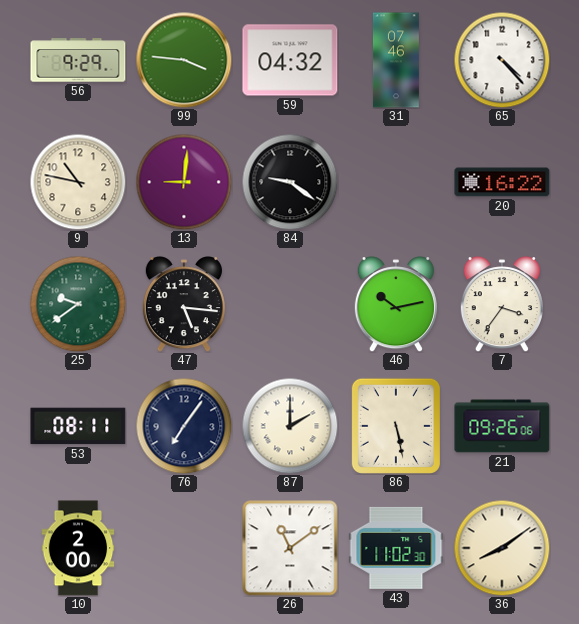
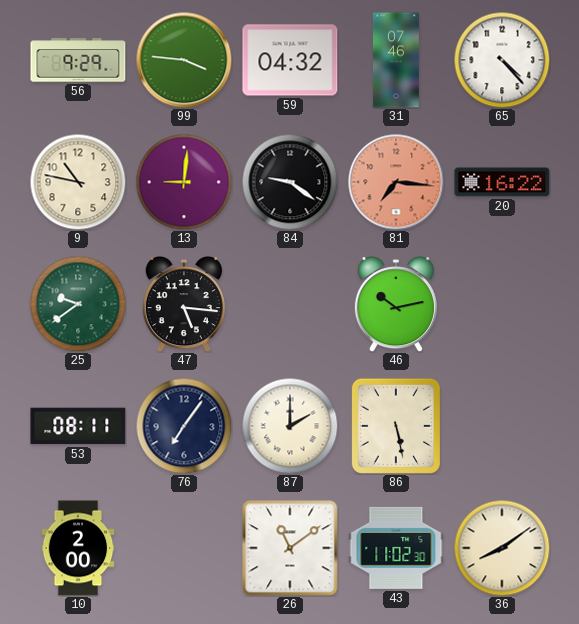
81: none -> 7:16
7: 3:36 -> none
21: 09:26 -> none
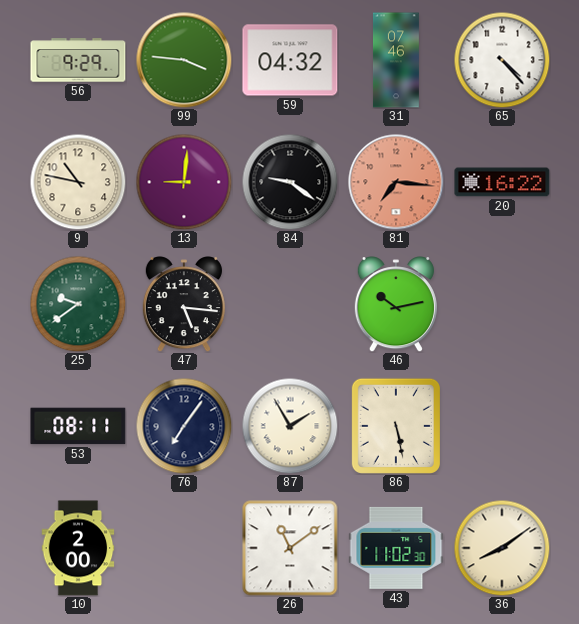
87: 2:00 -> 1:55
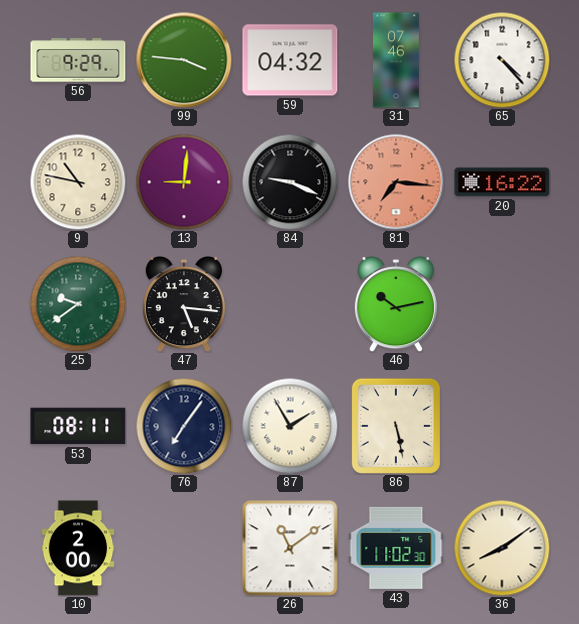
84: 9:21 -> 9:19
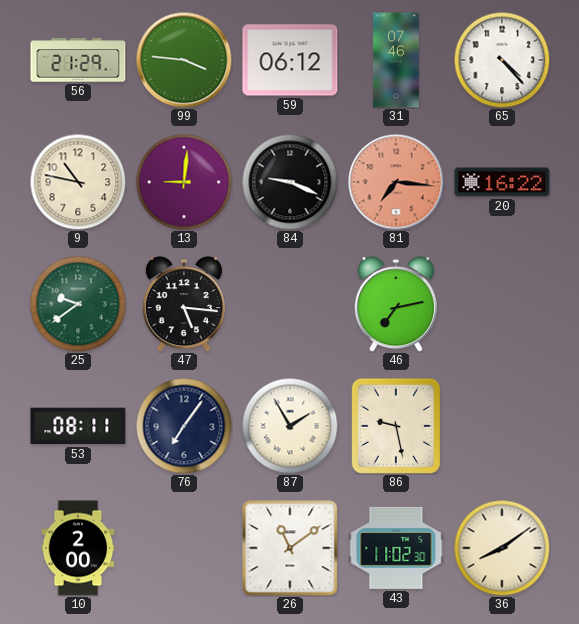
56: 9:29 -> 21:29
59: 04:32 -> 06:12
46: 10:13 -> 7:13
86: 5:28 -> 9:28
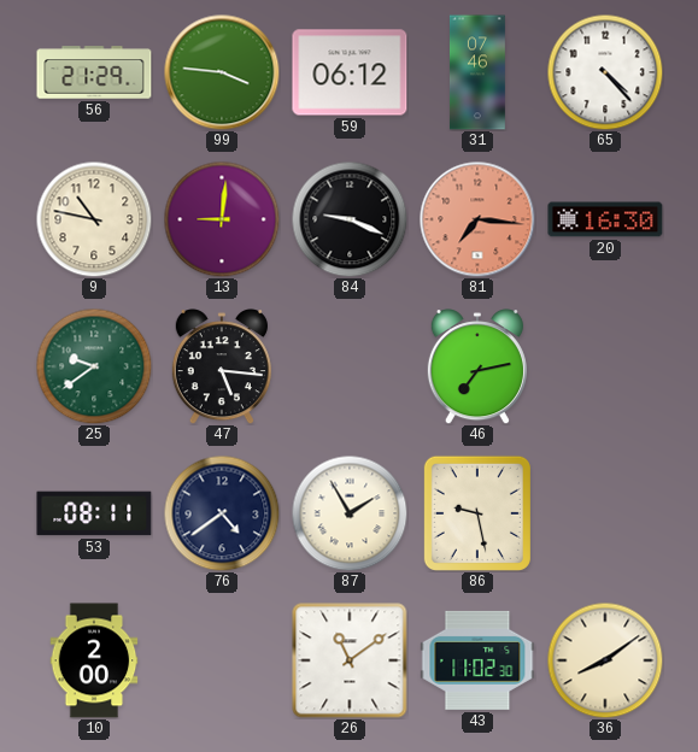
20: 16:22 -> 16:30
76: 7:06 -> 4:39
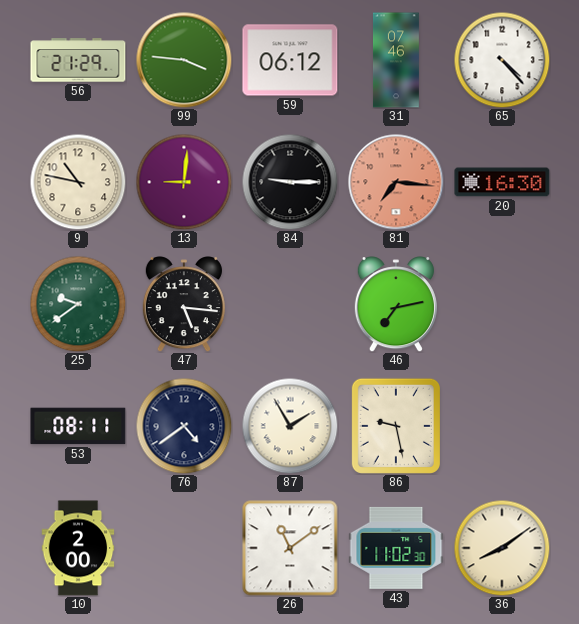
84: 9:19 -> 9:15
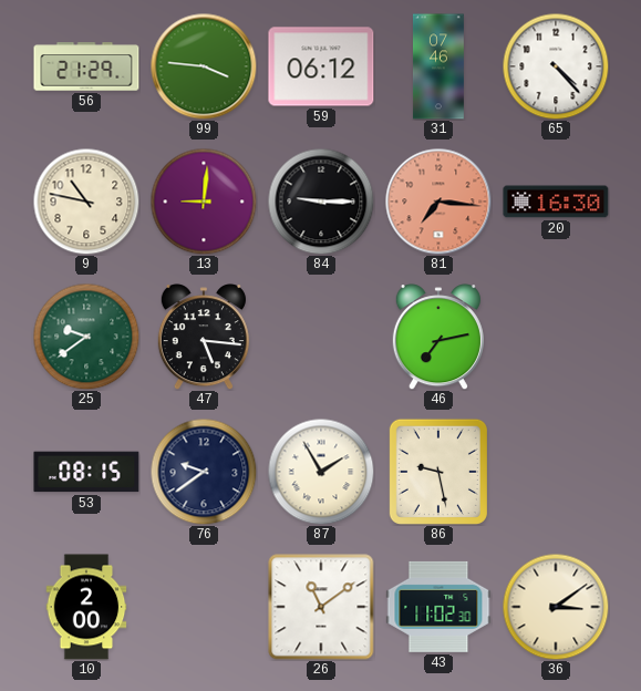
53: 08:11 -> 08:15
76: 4:39 -> 9:39
36: 8:09 -> 3:09
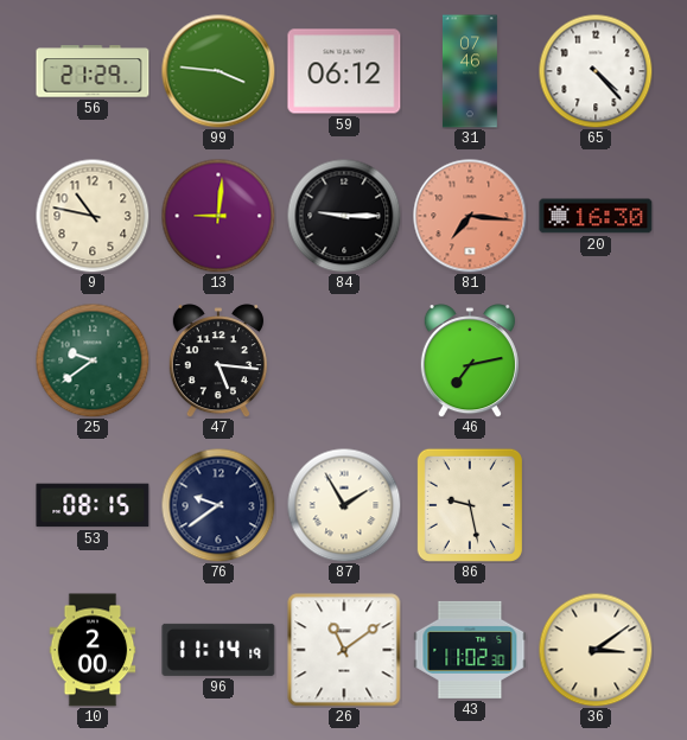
96: none -> 11:14
